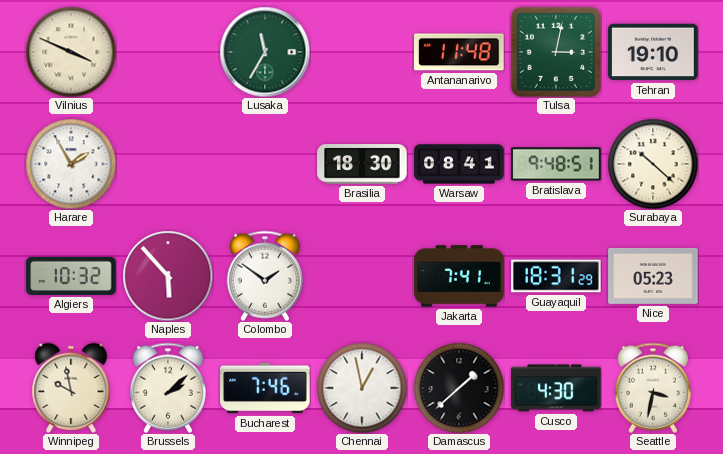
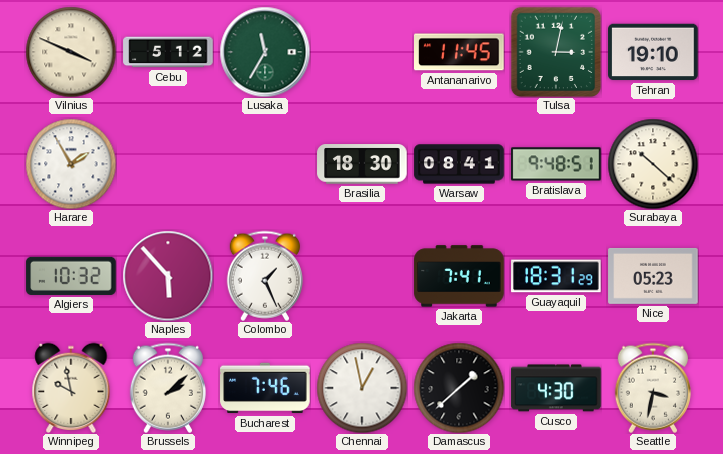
Cebu: none -> 5:12
Antananarivo: 11:48 -> 11:45
Colombo: 1:51 -> 1:26
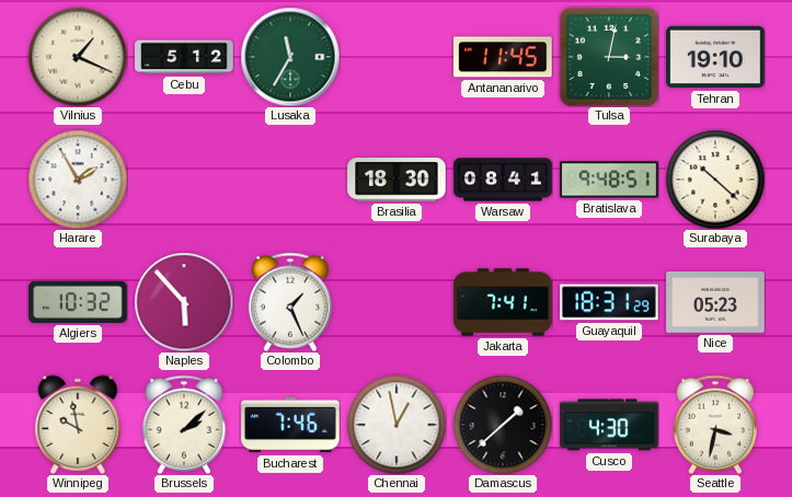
Vilnius: 3:49 -> 1:19
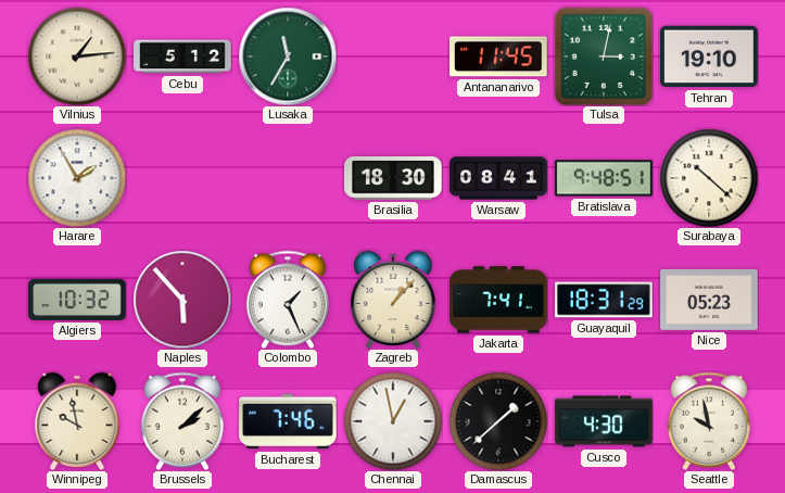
Vilnius: 1:19 -> 1:14
Zagreb: none -> 1:07
Seattle: 3:32 -> 9:58
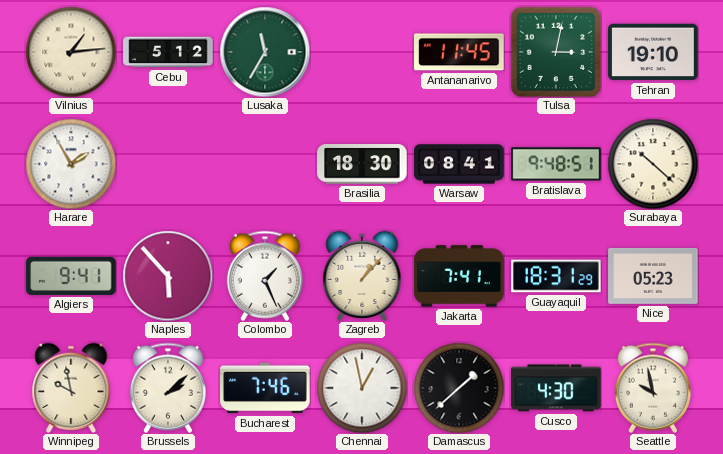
Algiers: 10:32 -> 9:41
